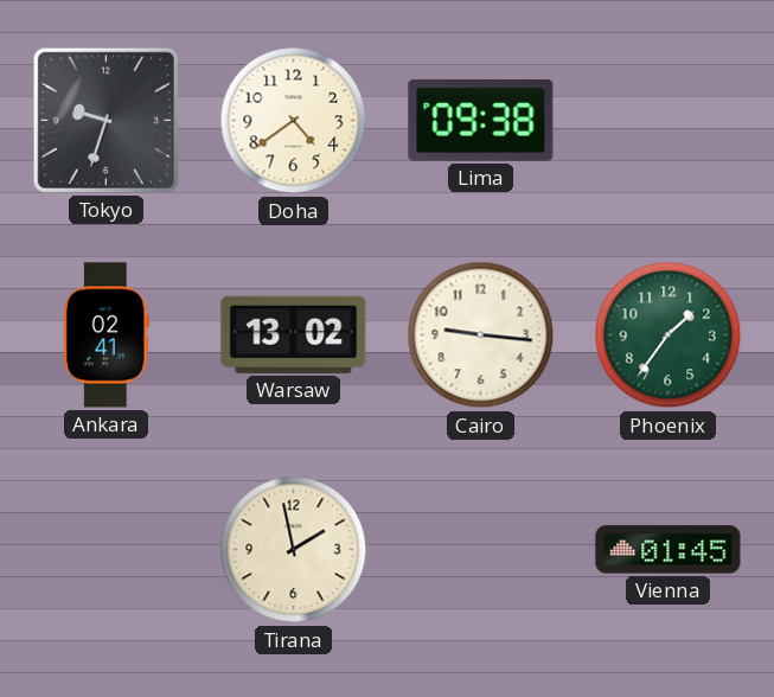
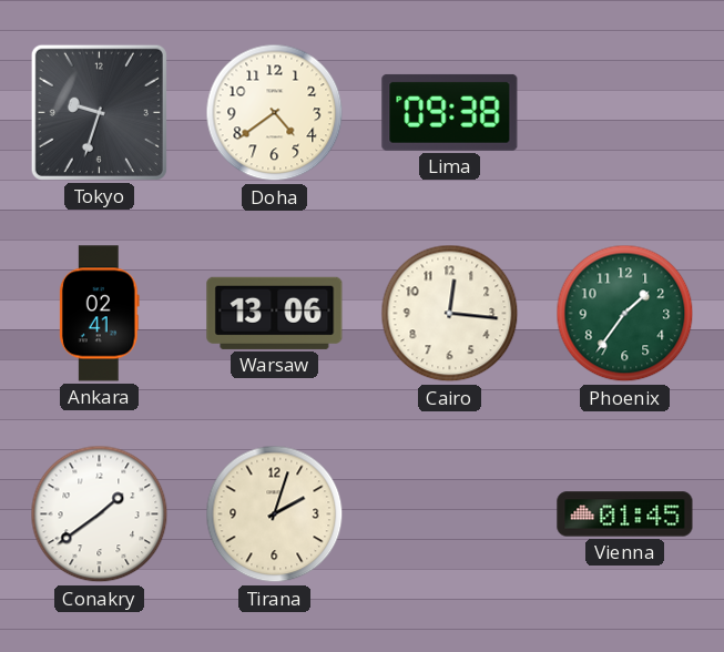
Warsaw: 13:02 -> 13:06
Cairo: 9:16 -> 12:16
Conakry: none -> 1:39
Tirana: 1:58 -> 2:03
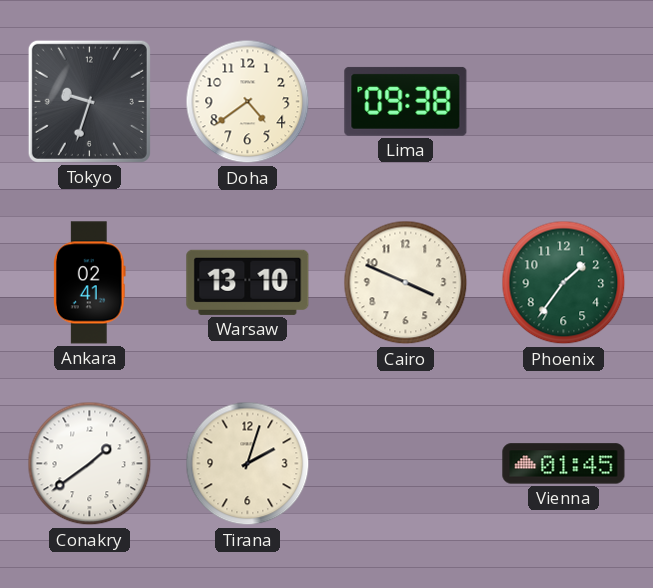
Warsaw: 13:06 -> 13:10
Cairo: 12:16 -> 3:49
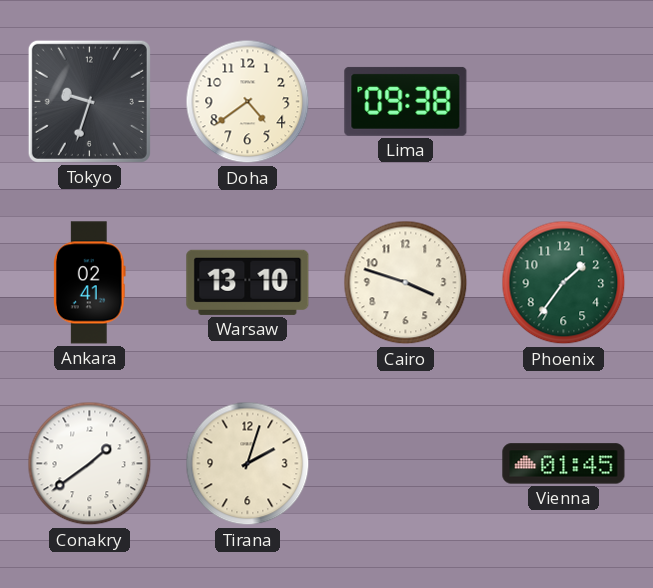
Cairo: 3:49 -> 3:48
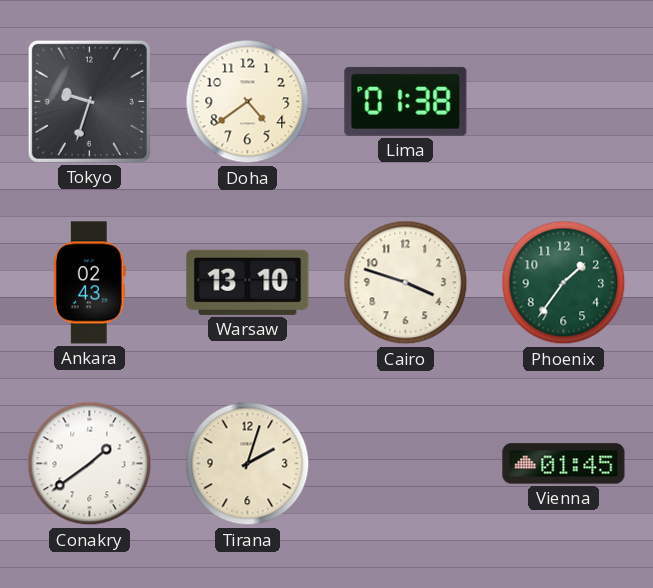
Lima: 09:38 -> 01:38
Ankara: 02:41 -> 02:43
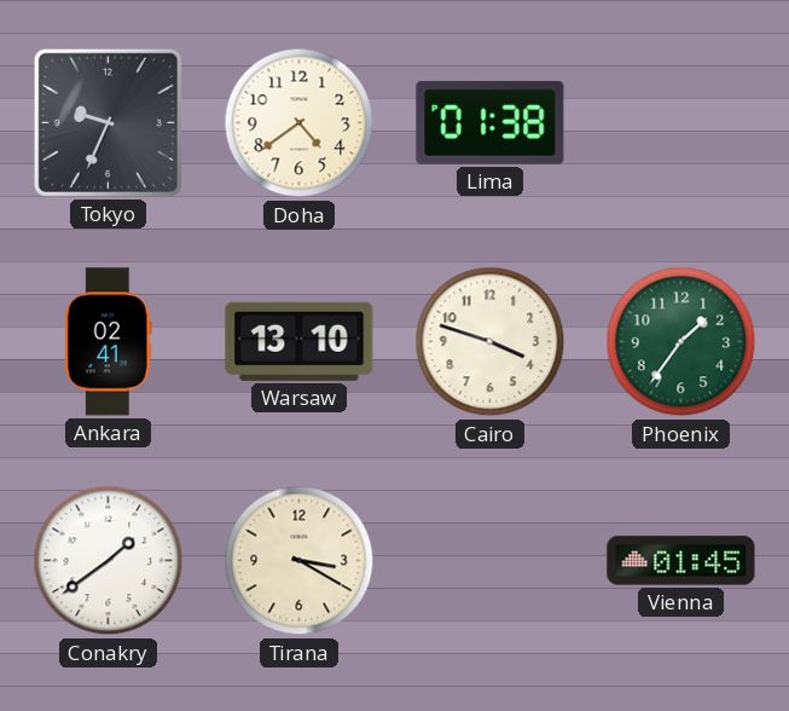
Tokyo: 9:33 -> 9:34
Ankara: 02:43 -> 02:41
Tirana: 2:03 -> 3:20
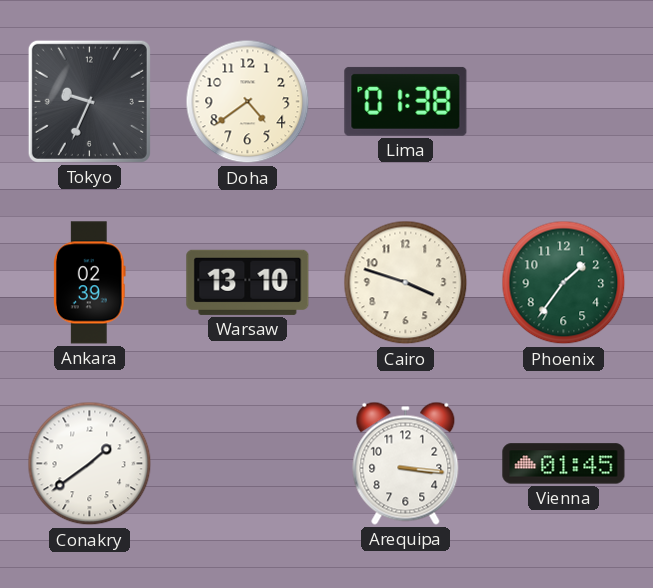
Ankara: 02:41 -> 02:39
Tirana: 3:20 -> none
Arequipa: none -> 3:16
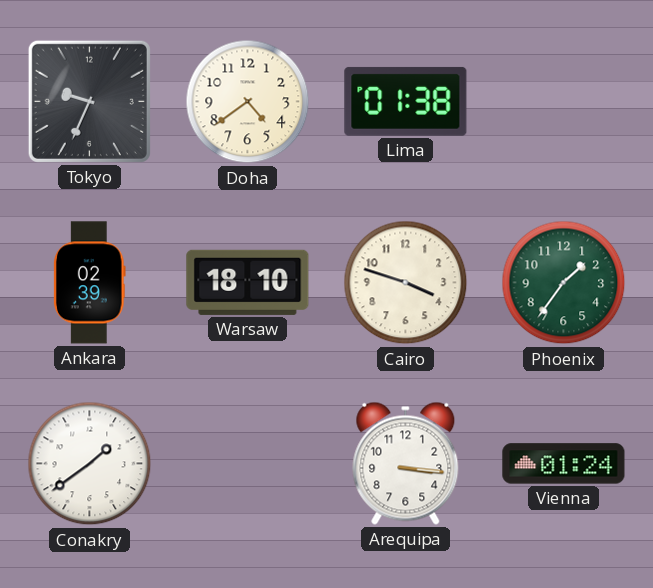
Warsaw: 13:10 -> 18:10
Vienna: 01:45 -> 01:24
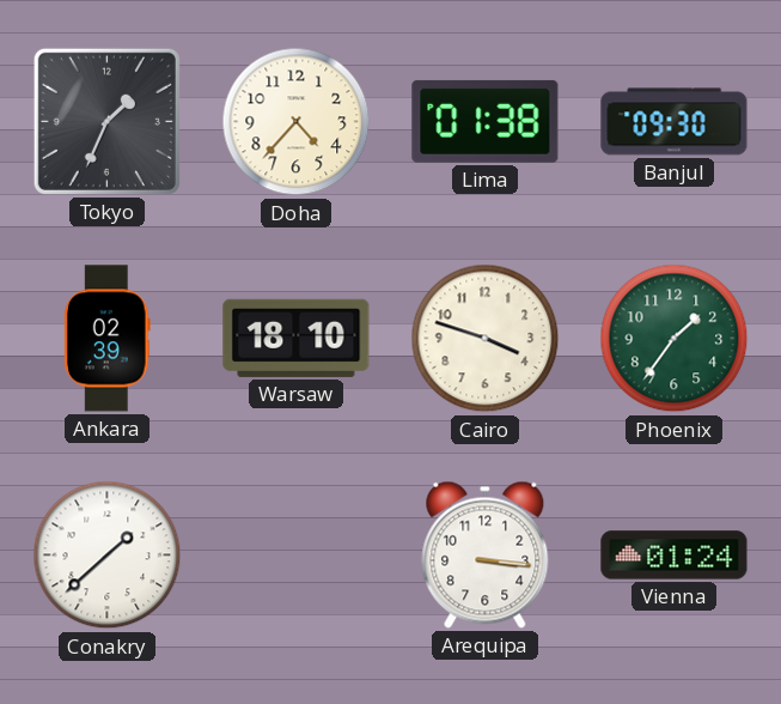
Tokyo: 9:34 -> 1:34
Doha: 4:39 -> 4:37
Banjul: none -> 09:30
Conakry: 1:39 -> 1:38
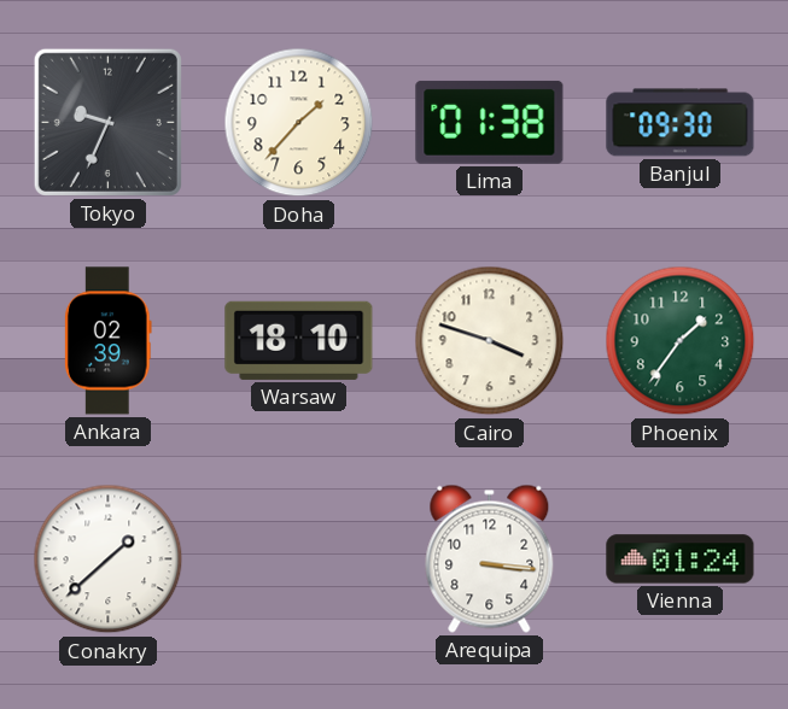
Tokyo: 1:34 -> 9:34
Doha: 4:37 -> 1:37
